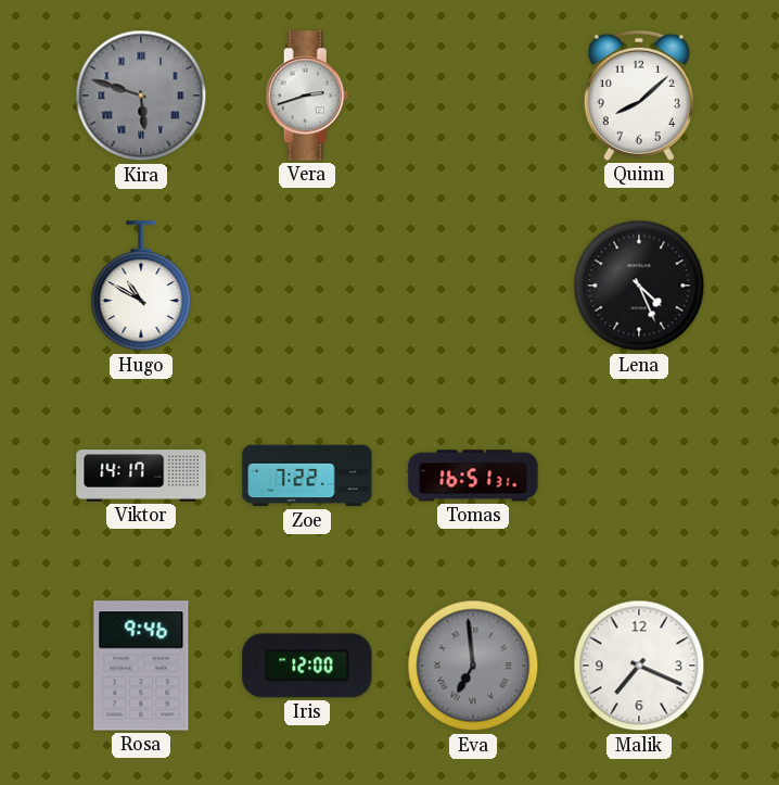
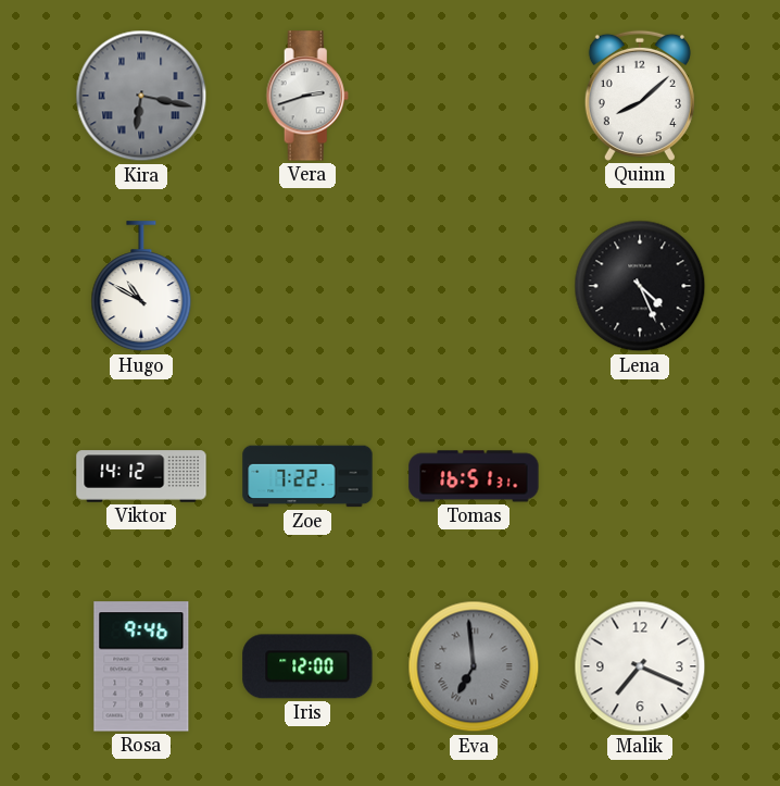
Kira: 5:48 -> 6:17
Viktor: 14:17 -> 14:12
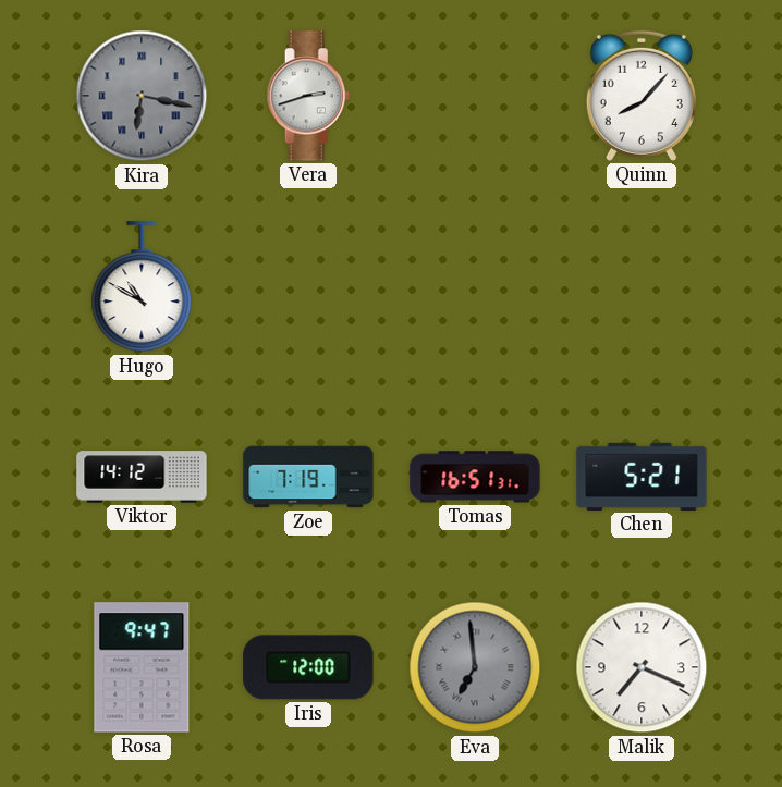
Quinn: 8:08 -> 8:07
Lena: 4:26 -> none
Zoe: 7:22 -> 7:19
Chen: none -> 5:21
Rosa: 9:46 -> 9:47
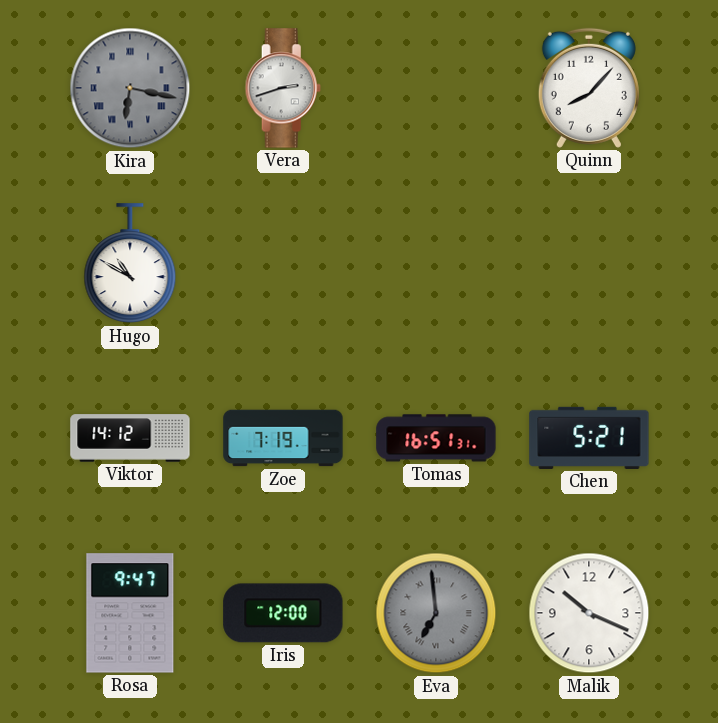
Malik: 7:19 -> 10:19
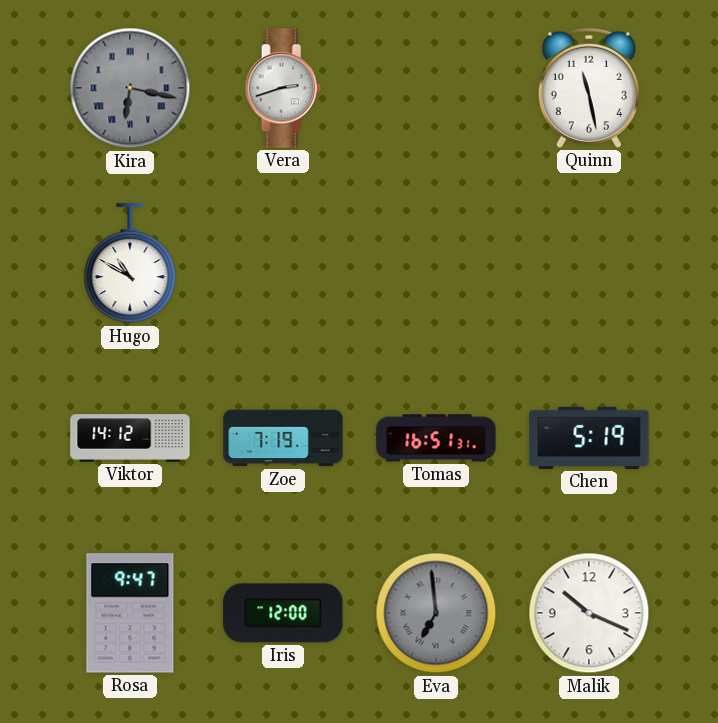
Quinn: 8:07 -> 11:28
Chen: 5:21 -> 5:19
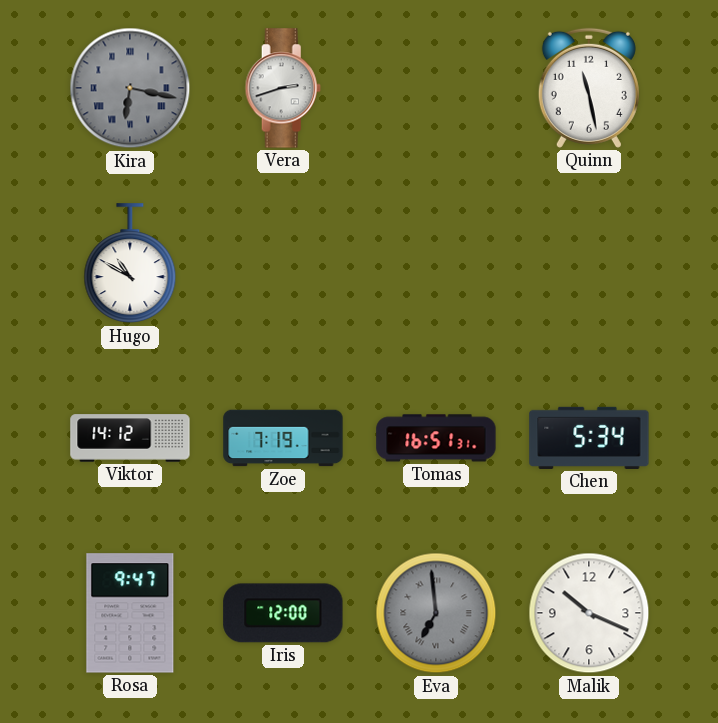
Chen: 5:19 -> 5:34
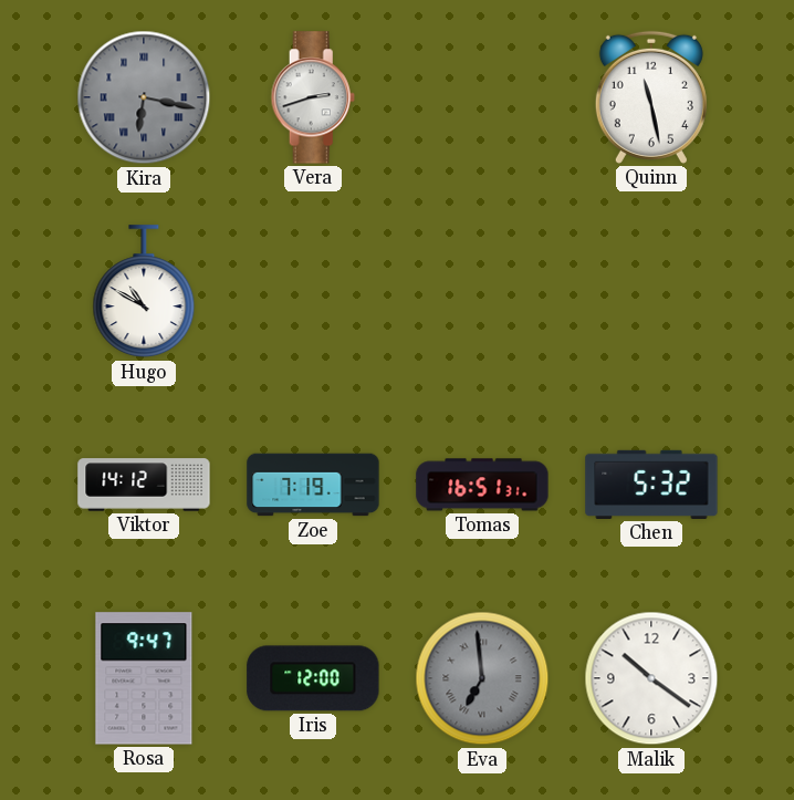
Chen: 5:34 -> 5:32
Malik: 10:19 -> 10:21
